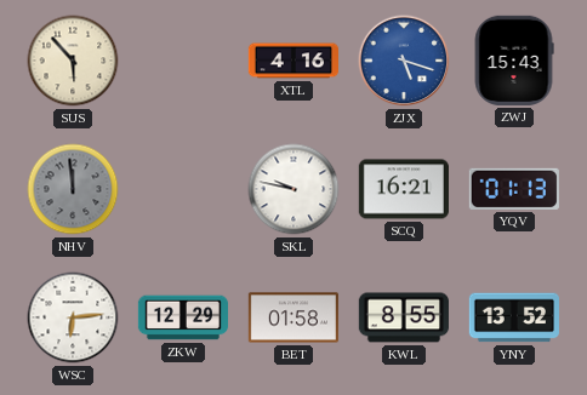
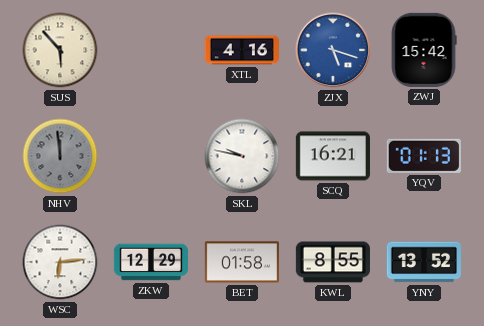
ZWJ: 15:43 -> 15:42
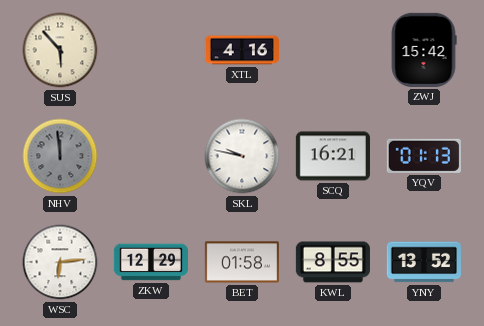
ZJX: 5:18 -> none
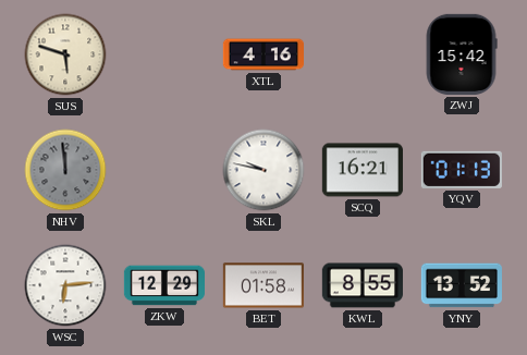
SUS: 5:53 -> 5:48
